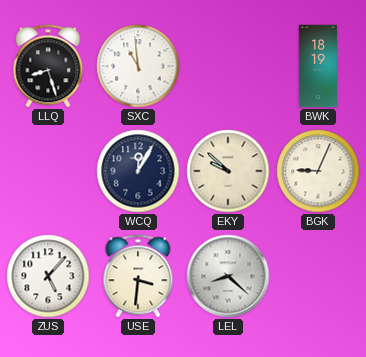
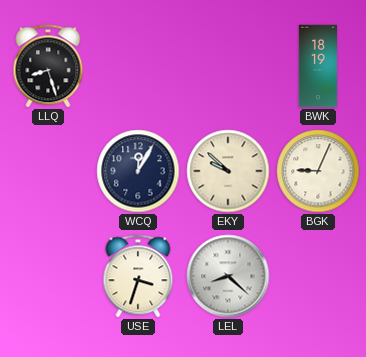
SXC: 10:59 -> none
ZUS: 5:07 -> none
USE: 3:31 -> 3:33
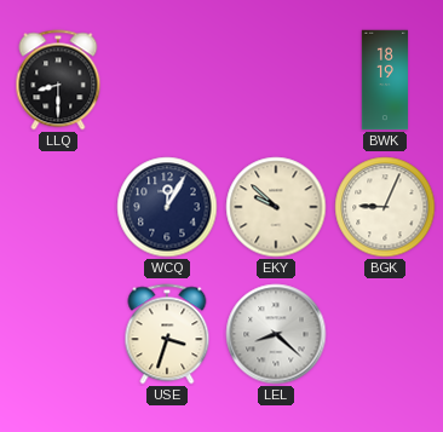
LLQ: 8:27 -> 8:30
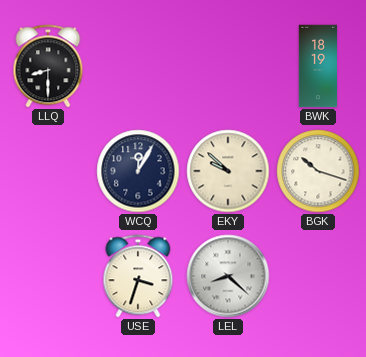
BGK: 9:04 -> 10:18
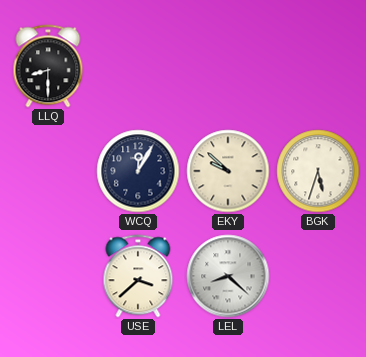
BWK: 18:19 -> none
BGK: 10:18 -> 5:33
USE: 3:33 -> 3:38
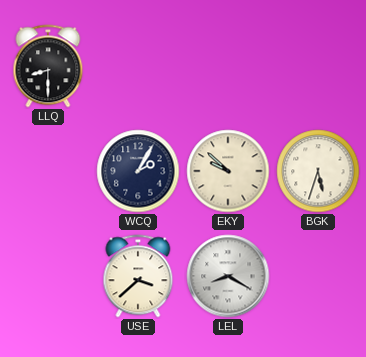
WCQ: 12:05 -> 2:05
LEL: 8:22 -> 8:20
